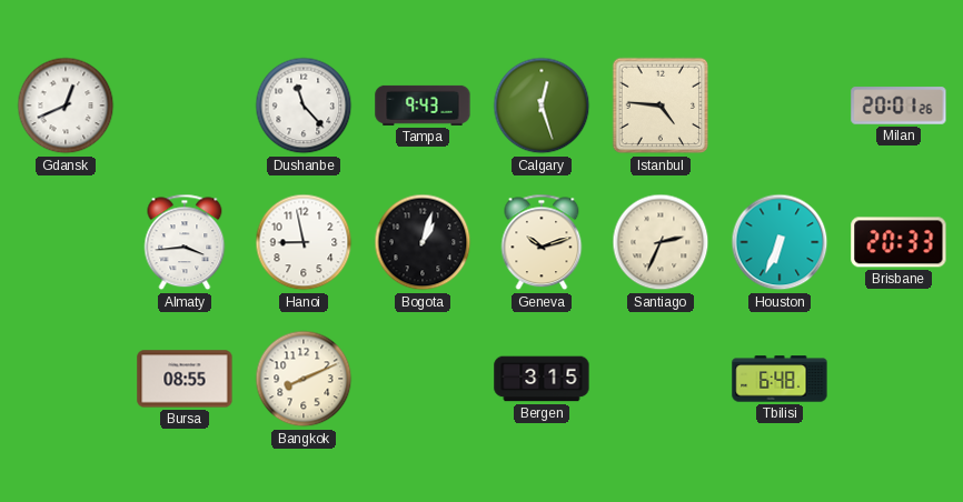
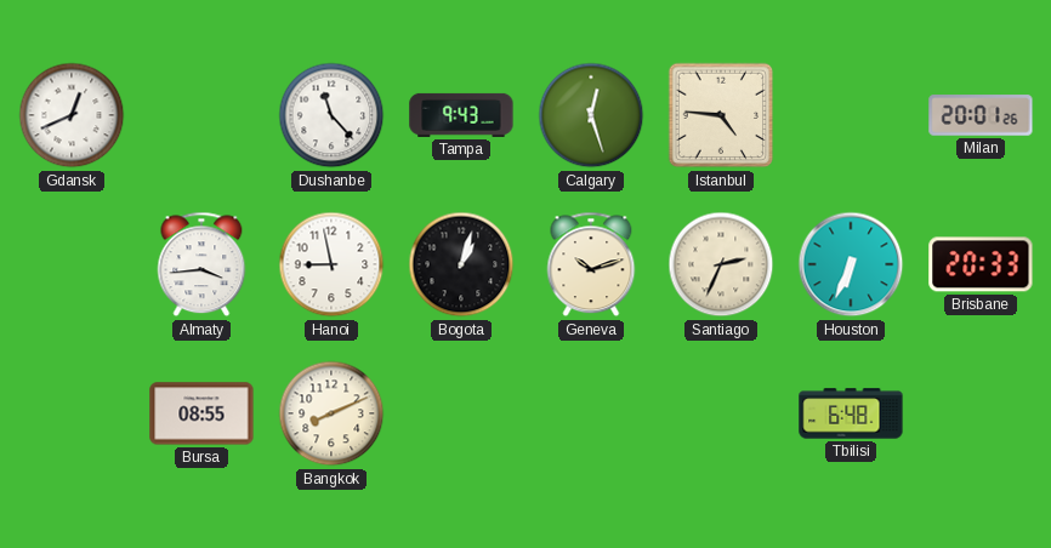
Bergen: 3:15 -> none
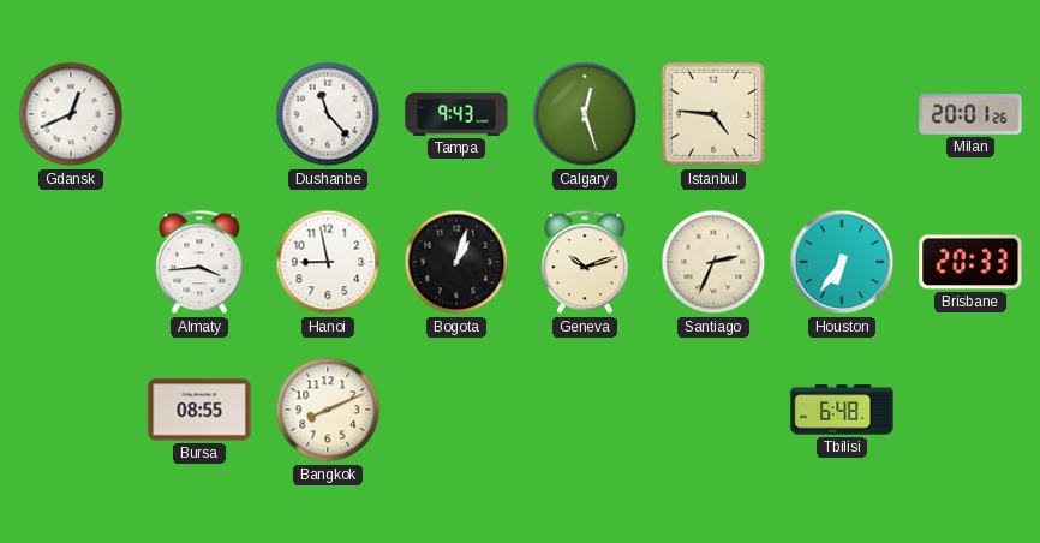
Houston: 6:34 -> 6:36
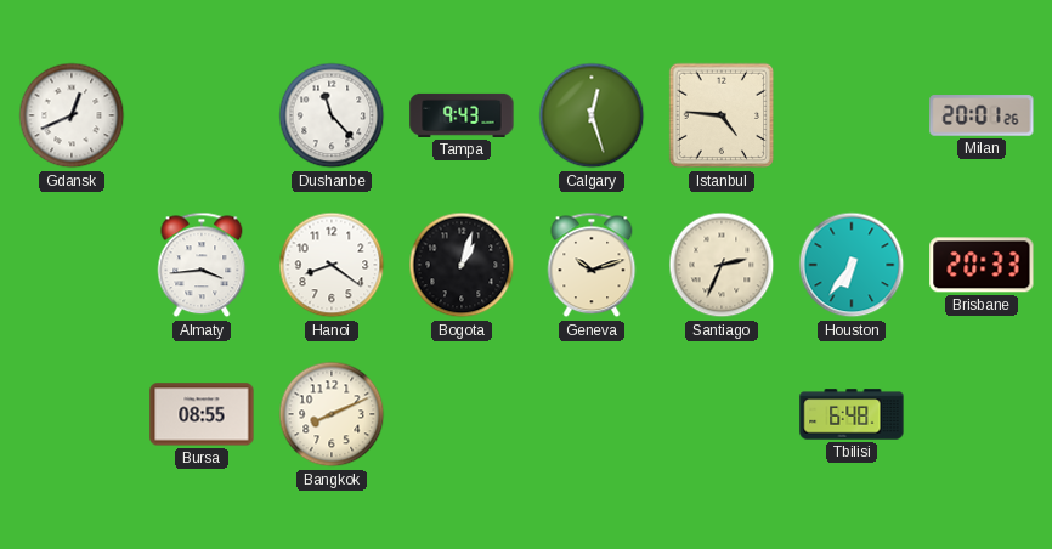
Hanoi: 8:58 -> 8:21
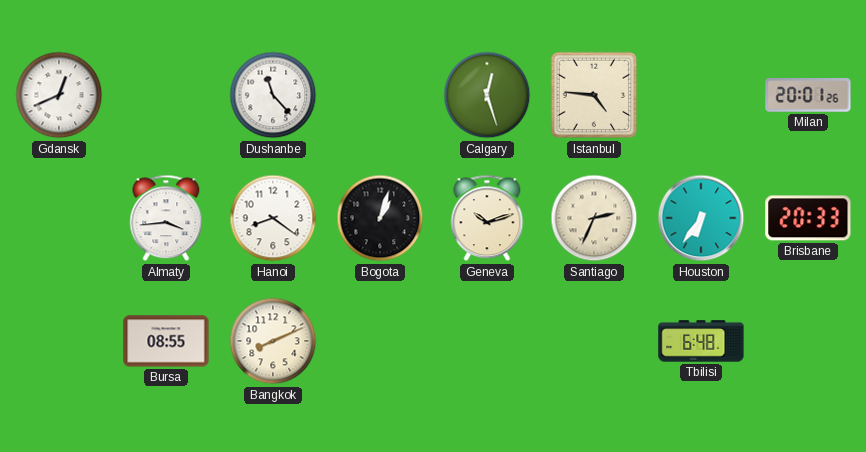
Tampa: 9:43 -> none
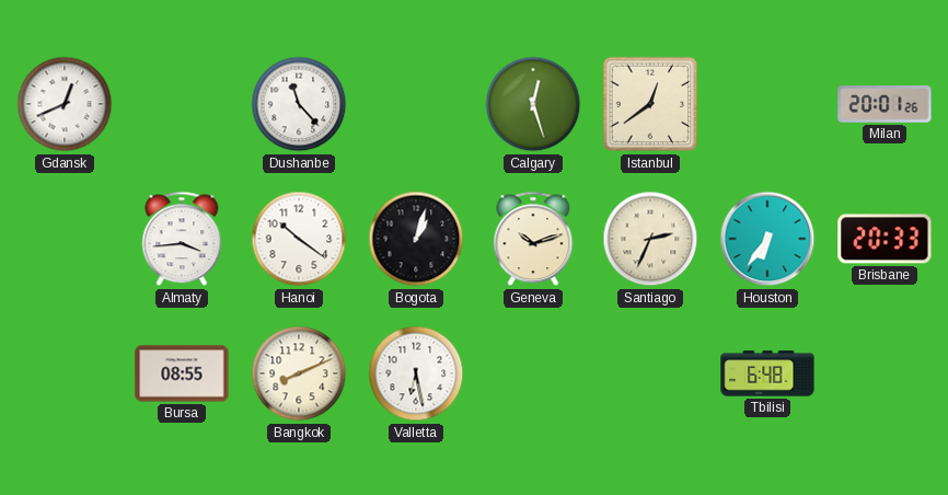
Istanbul: 4:46 -> 12:39
Hanoi: 8:21 -> 10:21
Valletta: none -> 6:28
